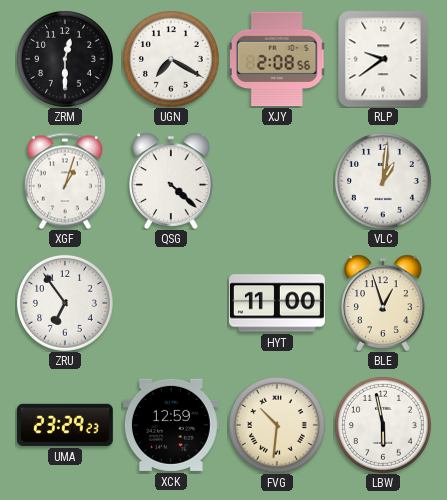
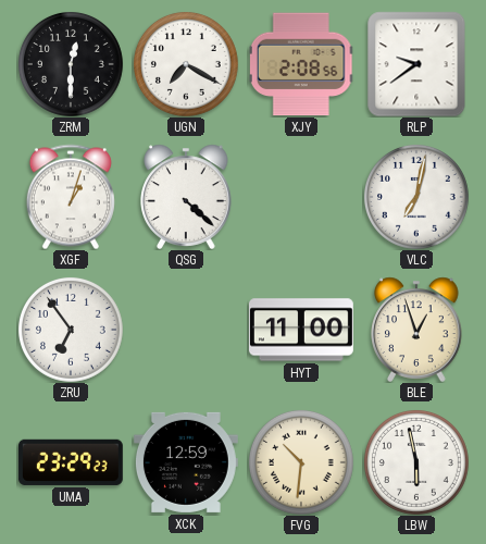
VLC: 1:01 -> 7:02
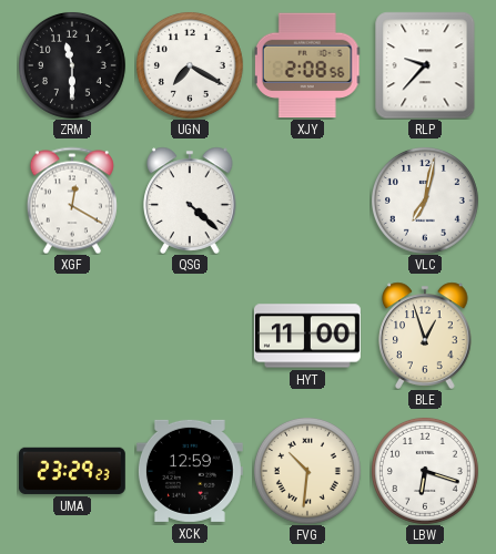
ZRM: 12:30 -> 11:30
RLP: 9:39 -> 9:37
XGF: 1:03 -> 12:20
ZRU: 6:54 -> none
LBW: 5:58 -> 6:18
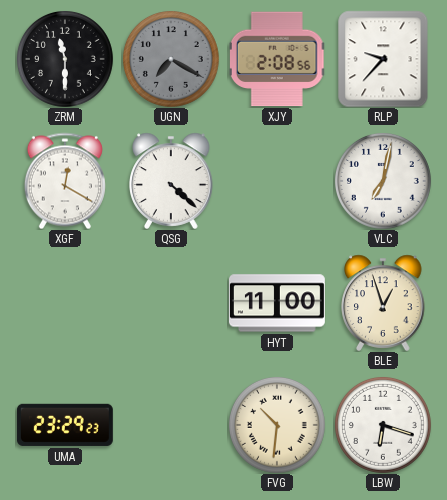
UGN dial: white -> grey
XCK: 12:59 -> none
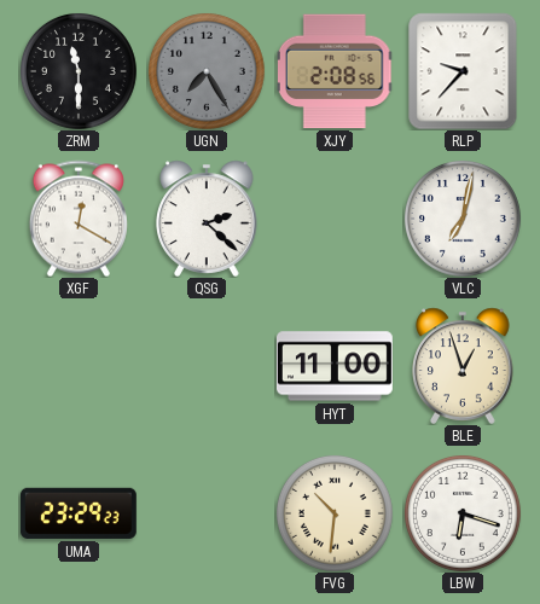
UGN: 7:20 -> 7:25
QSG: 4:22 -> 2:22
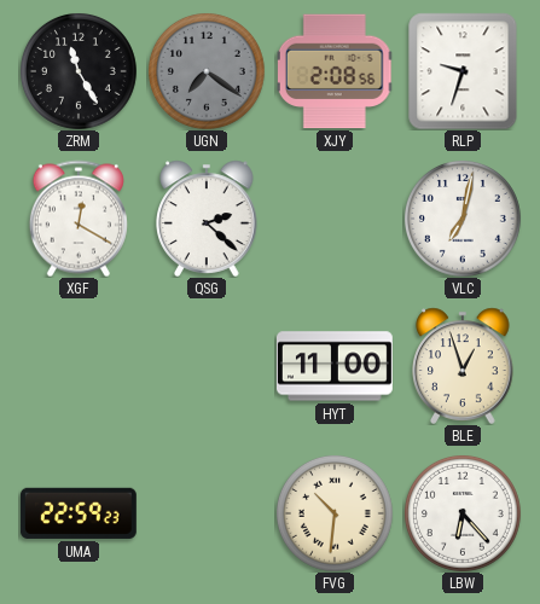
ZRM: 11:30 -> 11:25
UGN: 7:25 -> 7:21
RLP: 9:37 -> 9:33
UMA: 23:29 -> 22:59
LBW: 6:18 -> 6:23
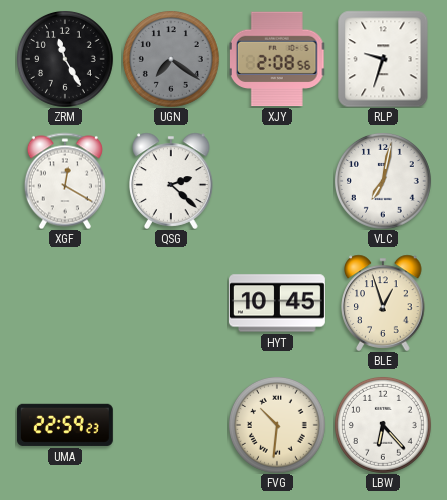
HYT: 11:00 -> 10:45
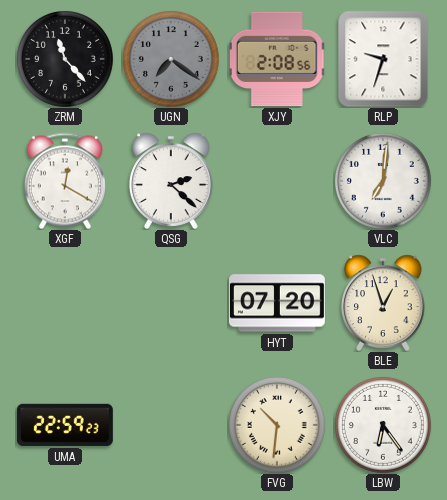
ZRM: 11:25 -> 11:23
VLC: 7:02 -> 7:01
HYT: 10:45 -> 07:20
LBW: 6:23 -> 6:24
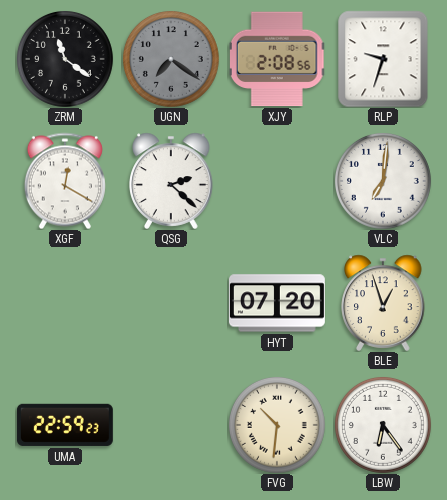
ZRM: 11:23 -> 11:21
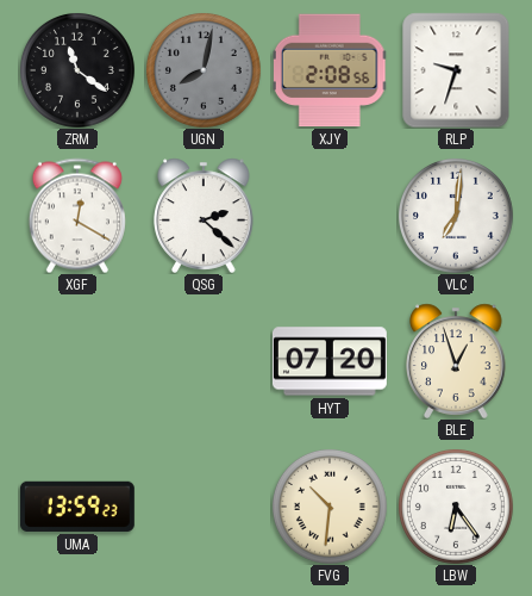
UGN: 7:21 -> 8:02
UMA: 22:59 -> 13:59
